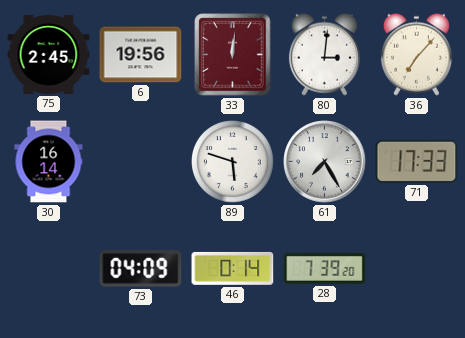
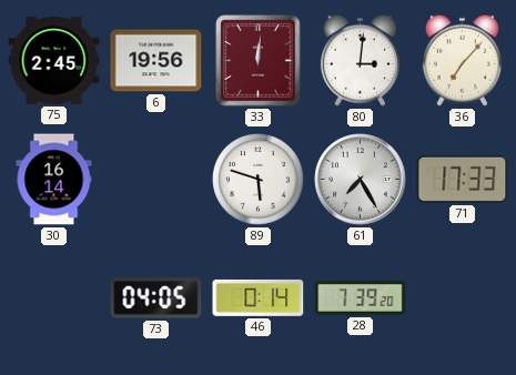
73: 04:09 -> 04:05
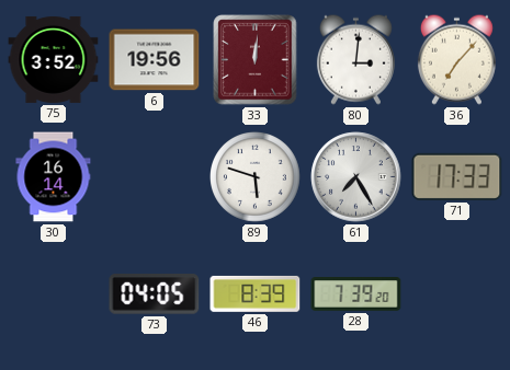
75: 2:45 -> 3:52
46: 0:14 -> 8:39
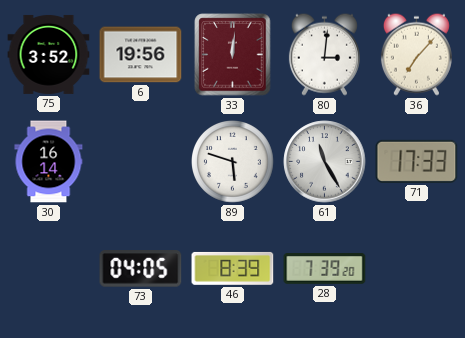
61: 7:25 -> 11:25
